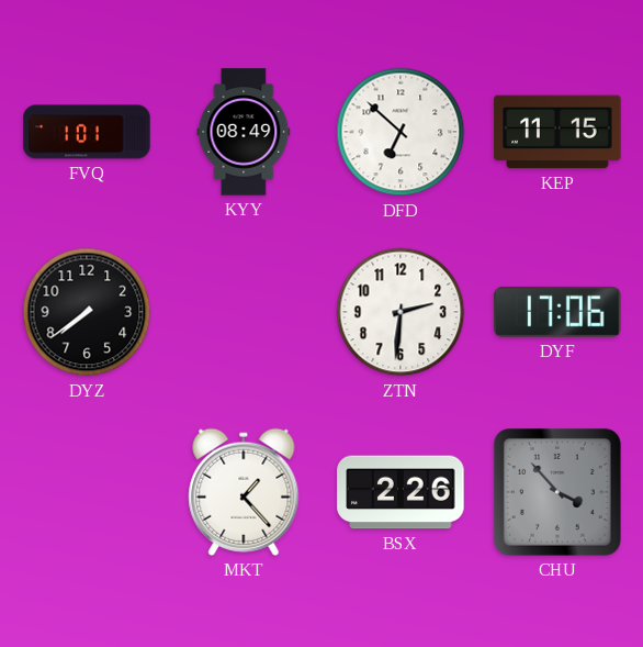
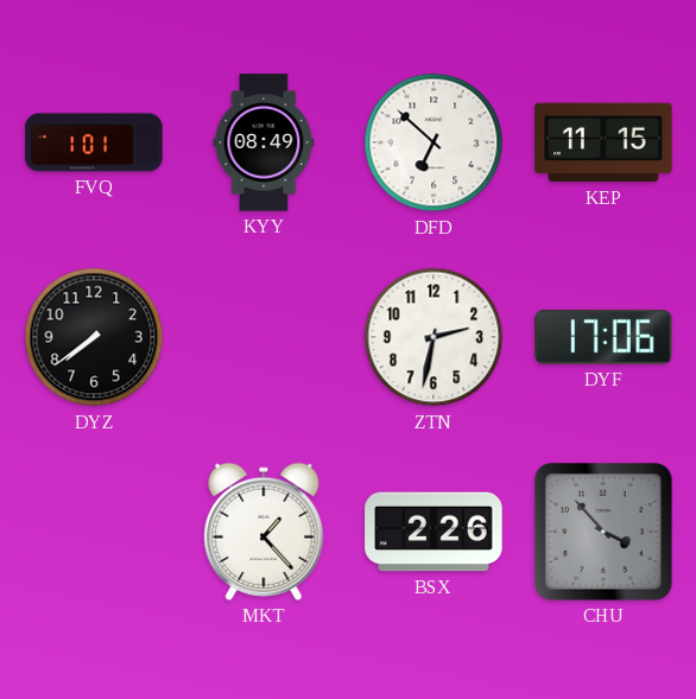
ZTN: 2:31 -> 2:32
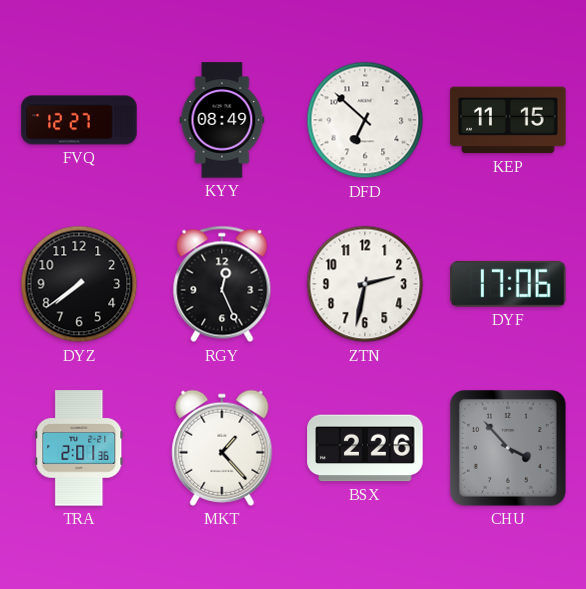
FVQ: 1:01 -> 12:27
RGY: none -> 12:26
TRA: none -> 2:01
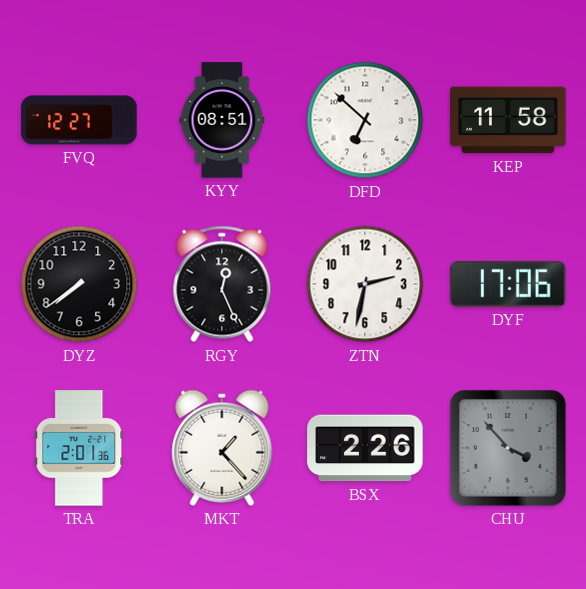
KYY: 08:49 -> 08:51
KEP: 11:15 -> 11:58
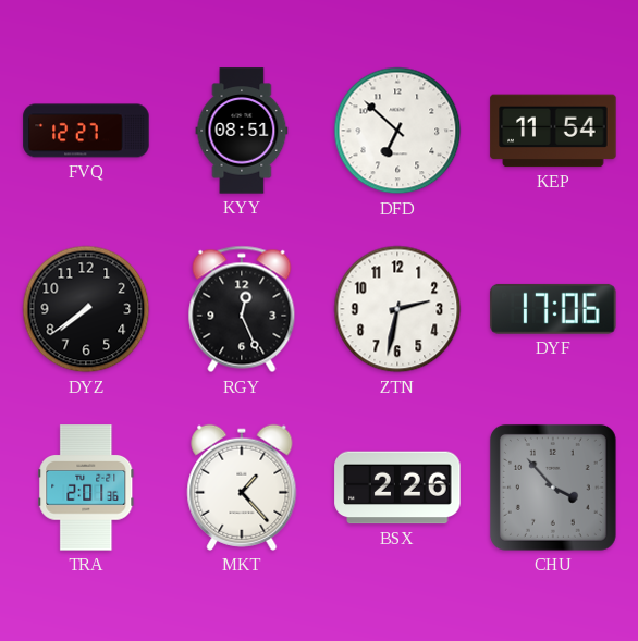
KEP: 11:58 -> 11:54
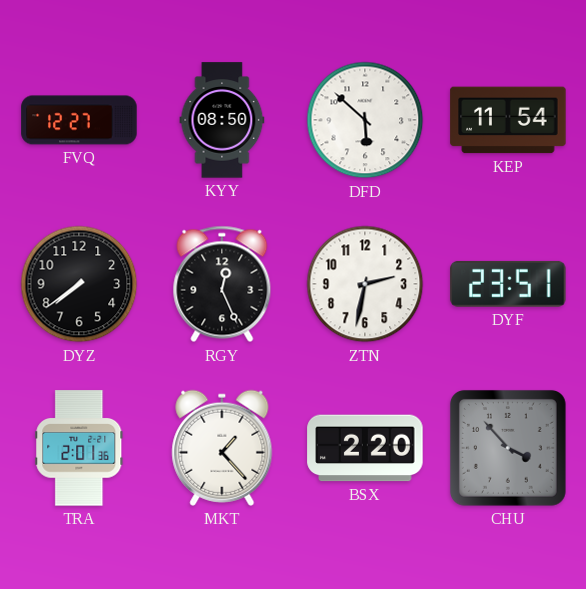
KYY: 08:51 -> 08:50
DFD: 6:52 -> 5:52
DYF: 17:06 -> 23:51
BSX: 2:26 -> 2:20
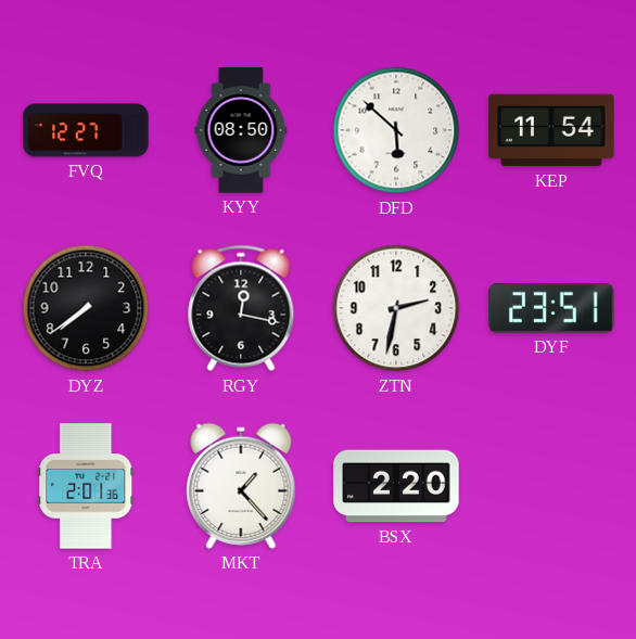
RGY: 12:26 -> 12:17
CHU: 3:53 -> none
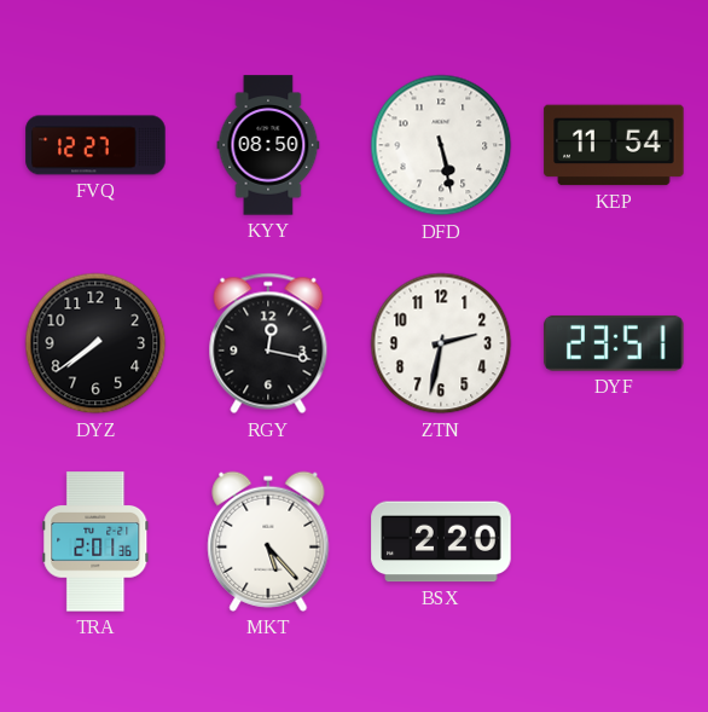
DFD: 5:52 -> 5:28
MKT: 1:23 -> 5:23
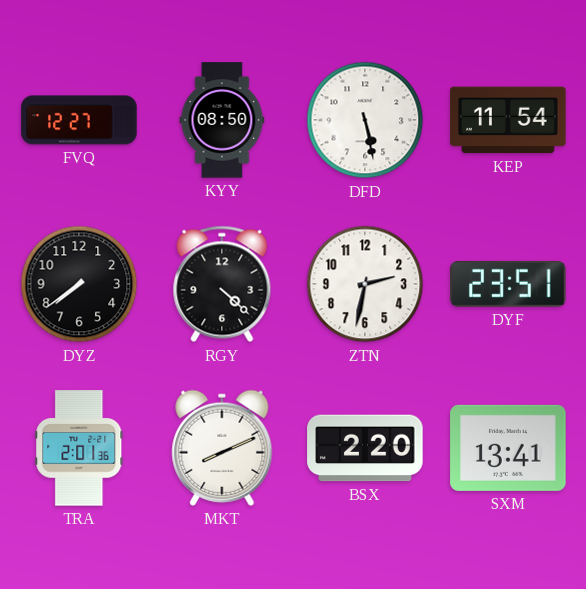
RGY: 12:17 -> 4:22
MKT: 5:23 -> 8:11
SXM: none -> 13:41
